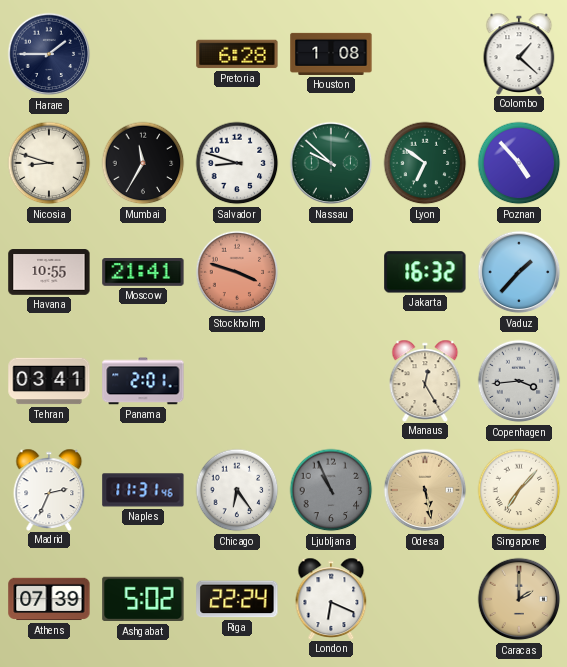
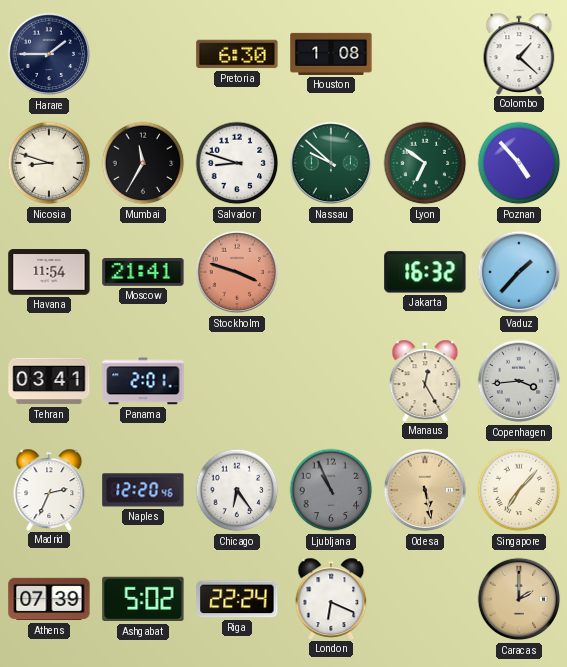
Pretoria: 6:28 -> 6:30
Havana: 10:55 -> 11:54
Naples: 11:31 -> 12:20
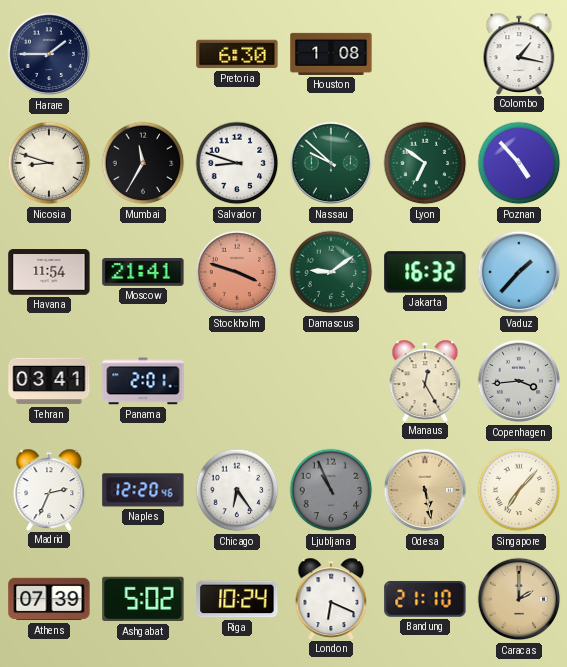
Colombo: 1:22 -> 1:17
Damascus: none -> 9:09
Riga: 22:24 -> 10:24
Bandung: none -> 21:10
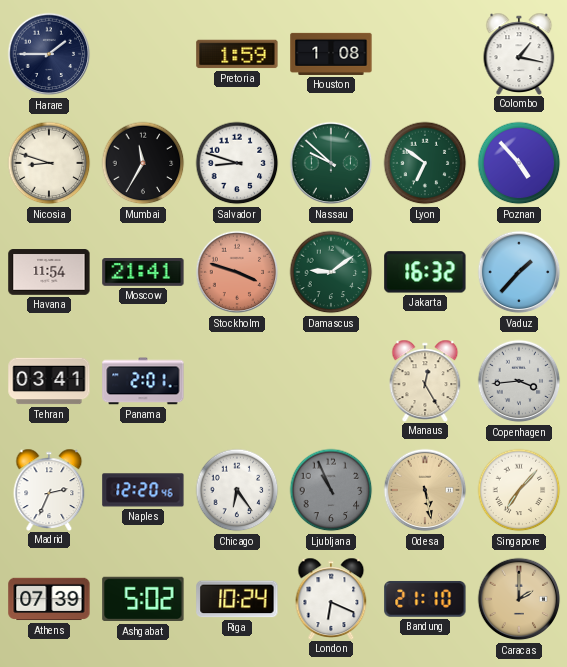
Pretoria: 6:30 -> 1:59
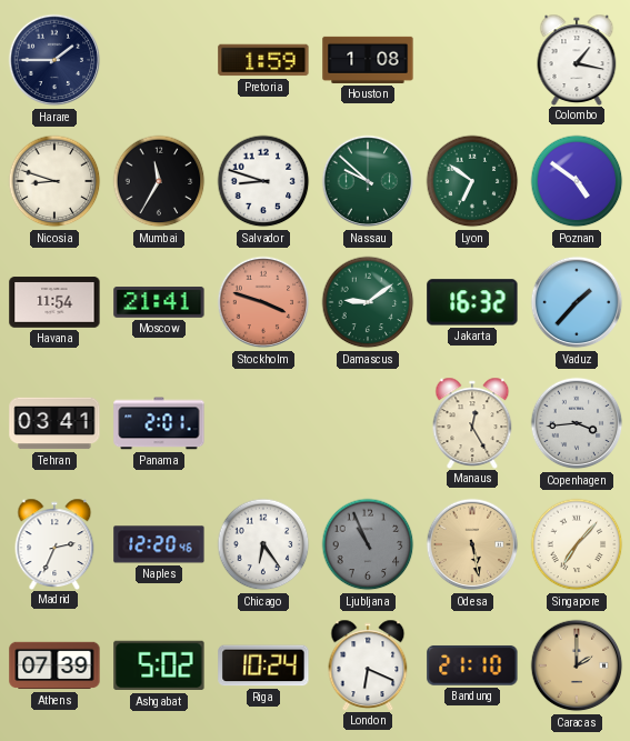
Poznan: 4:53 -> 4:51
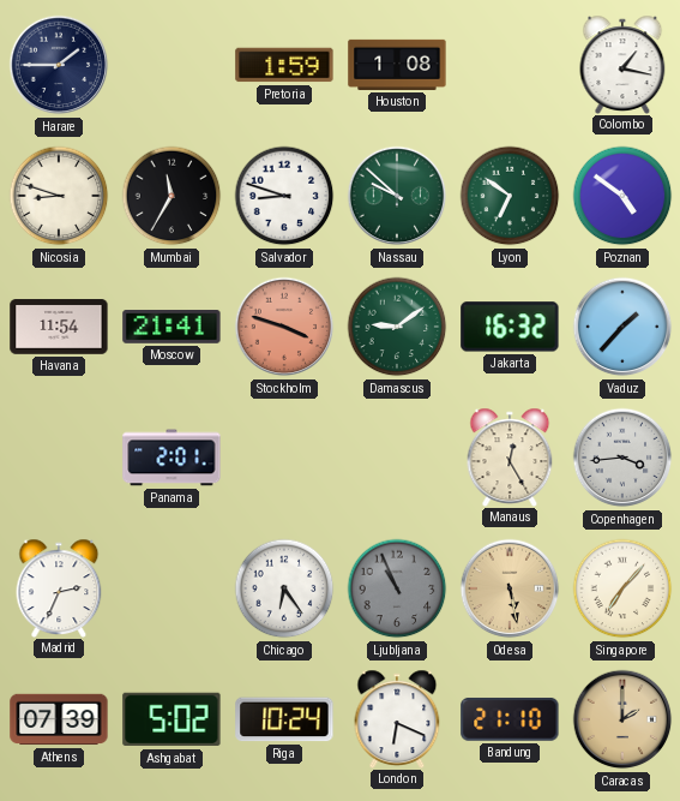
Tehran: 03:41 -> none
Naples: 12:20 -> none
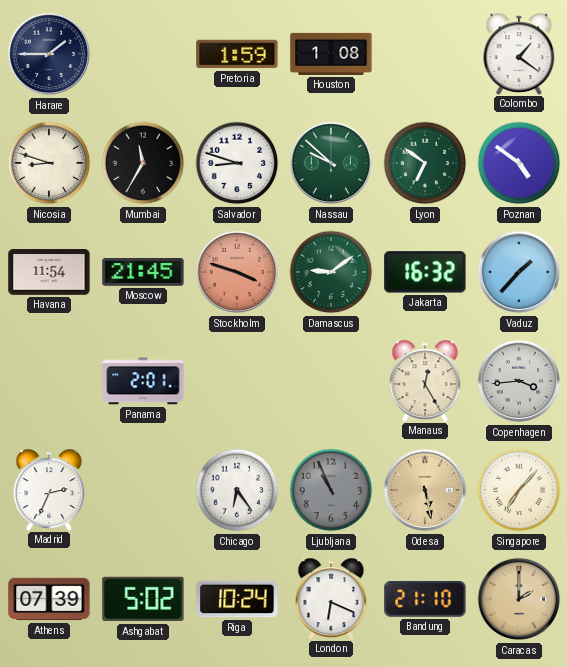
Colombo: 1:17 -> 1:21
Moscow: 21:41 -> 21:45
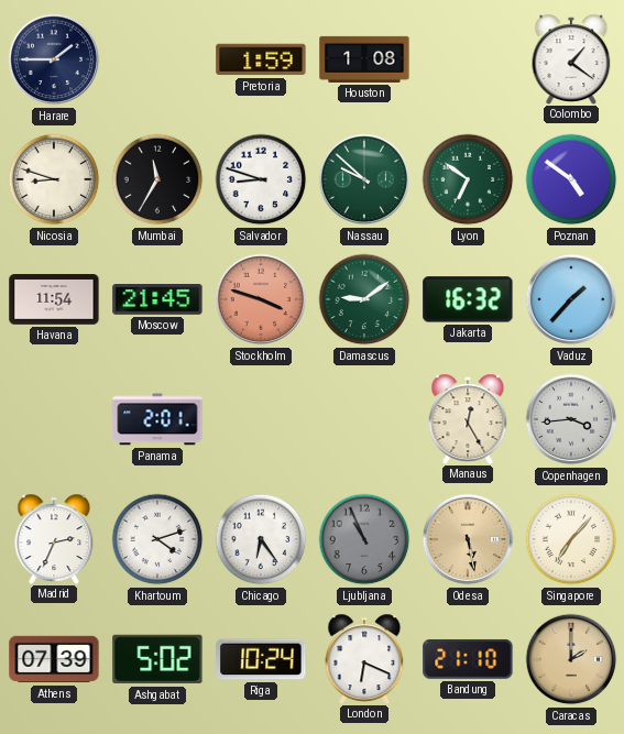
Khartoum: none -> 4:12
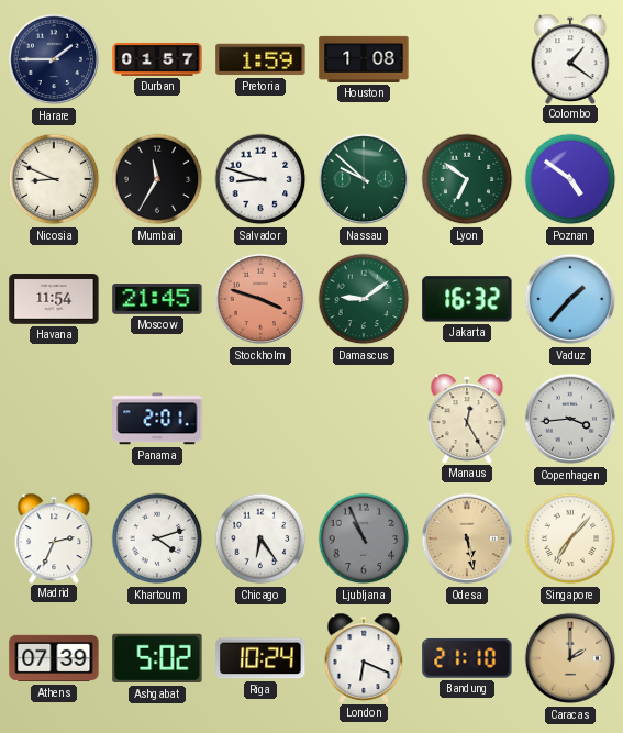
Durban: none -> 01:57
Nicosia: 8:48 -> 8:49
